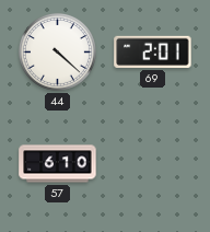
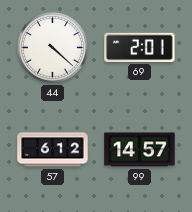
57: 6:10 -> 6:12
99: none -> 14:57
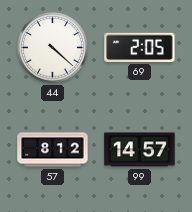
69: 2:01 -> 2:05
57: 6:12 -> 8:12
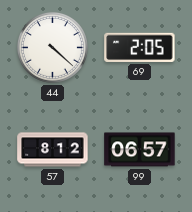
99: 14:57 -> 06:57
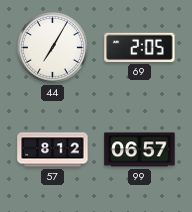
44: 4:22 -> 7:05
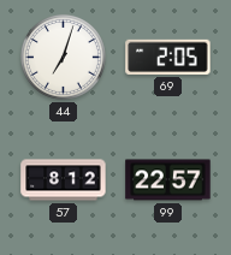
44: 7:05 -> 7:03
99: 06:57 -> 22:57
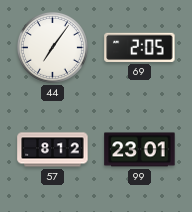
44: 7:03 -> 7:06
99: 22:57 -> 23:01
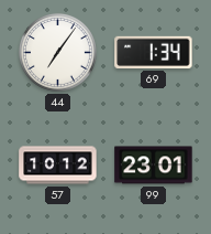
69: 2:05 -> 1:34
57: 8:12 -> 10:12
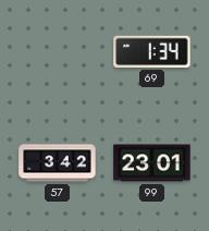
44: 7:06 -> none
57: 10:12 -> 3:42
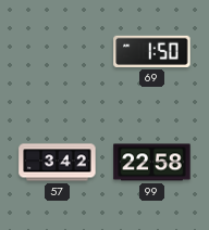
69: 1:34 -> 1:50
99: 23:01 -> 22:58
